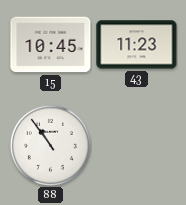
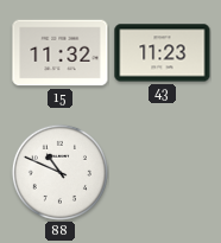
15: 10:45 -> 11:32
88: 10:54 -> 10:49
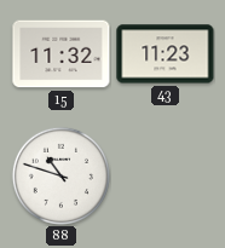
88: 10:49 -> 10:48
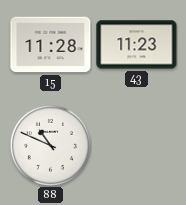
15: 11:32 -> 11:28
88: 10:48 -> 10:49
